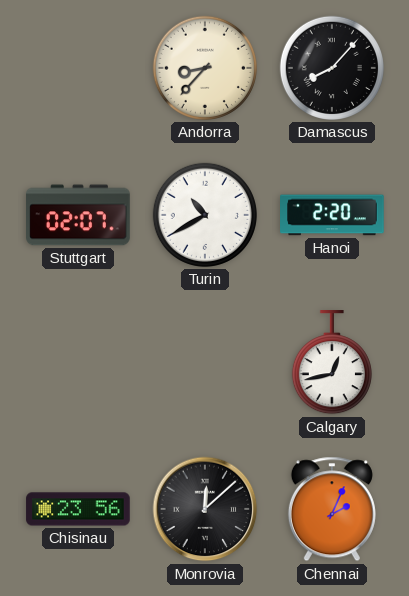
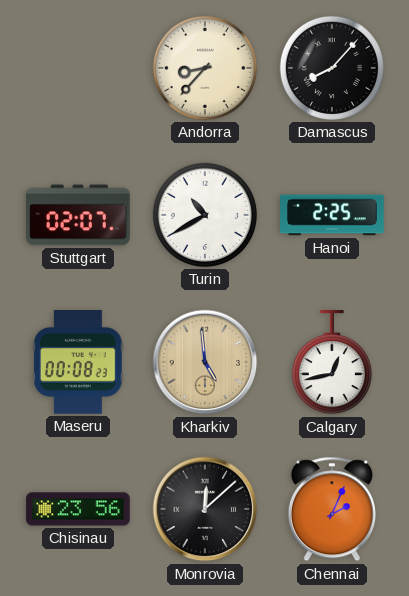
Hanoi: 2:20 -> 2:25
Maseru: none -> 00:08
Kharkiv: none -> 4:59
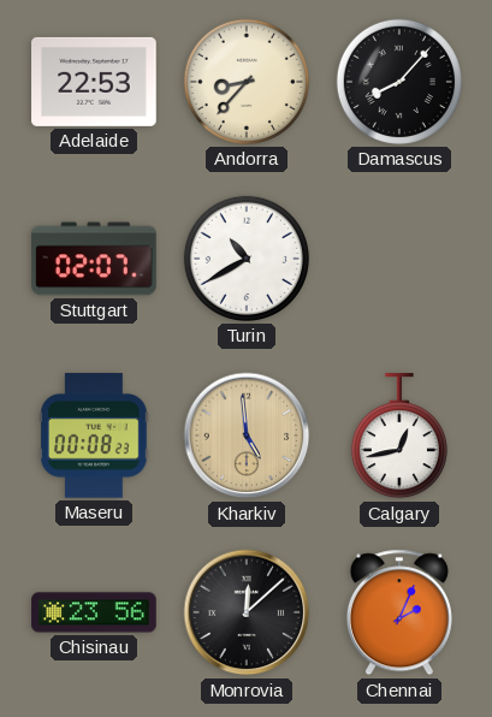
Adelaide: none -> 22:53
Hanoi: 2:25 -> none
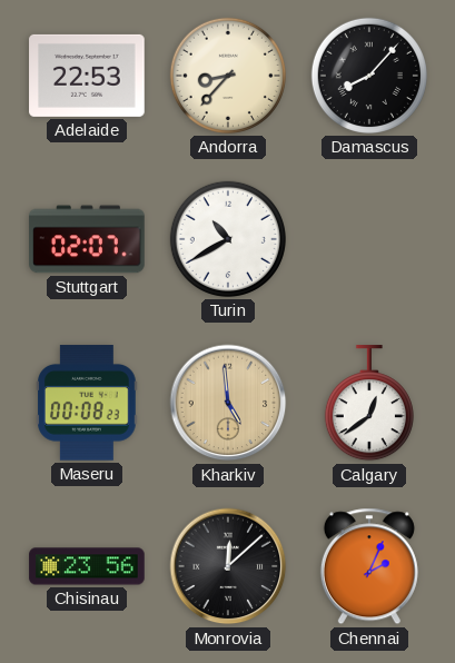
Calgary: 12:43 -> 12:39
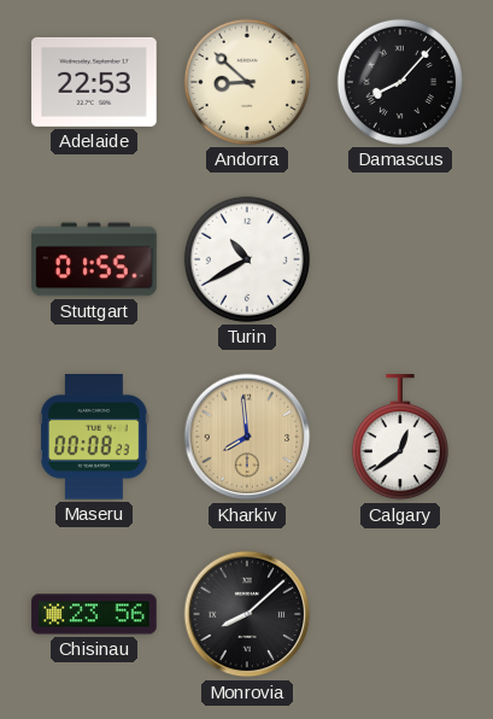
Andorra: 8:37 -> 8:52
Stuttgart: 02:07 -> 01:55
Kharkiv: 4:59 -> 7:59
Monrovia: 12:08 -> 8:08
Chennai: 2:04 -> none
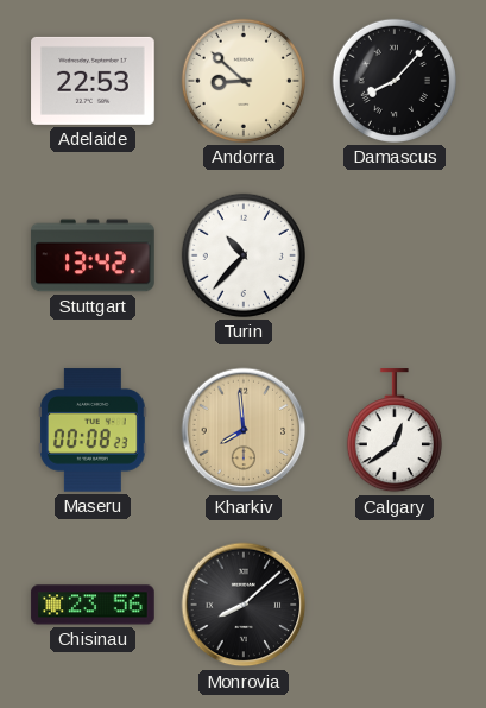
Stuttgart: 01:55 -> 13:42
Turin: 10:40 -> 10:37
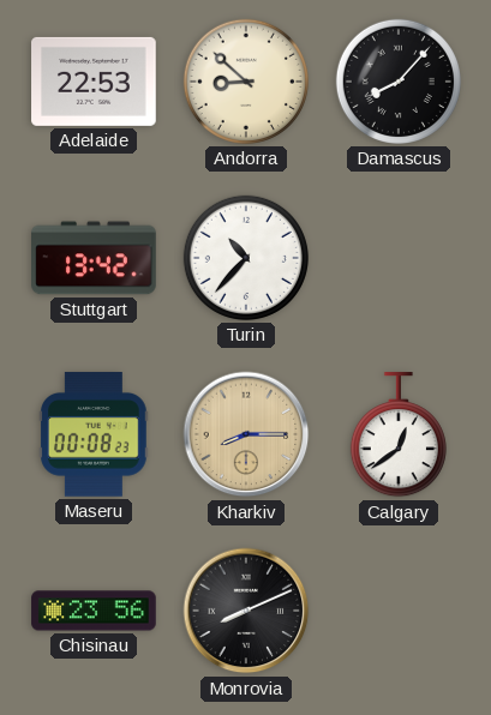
Kharkiv: 7:59 -> 8:15
Monrovia: 8:08 -> 8:11
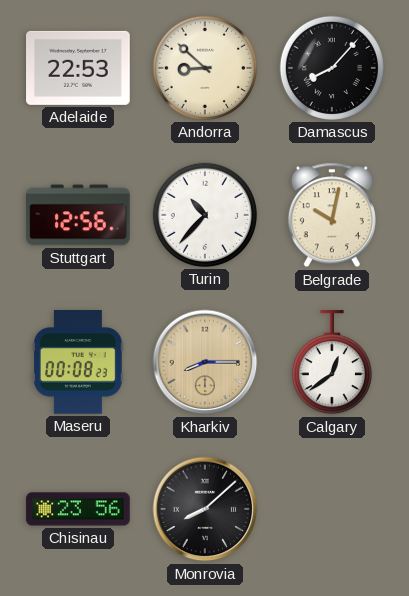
Stuttgart: 13:42 -> 12:56
Belgrade: none -> 10:02
Monrovia: 8:11 -> 8:08
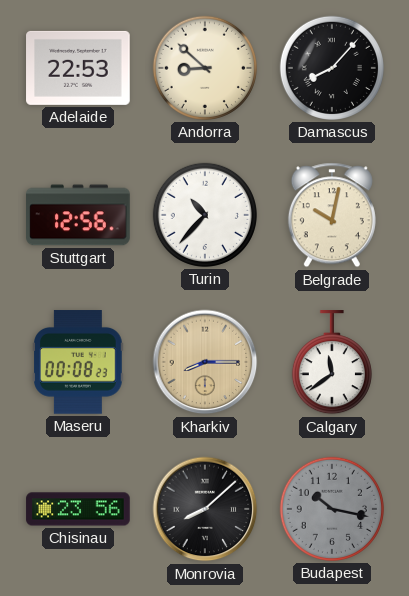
Calgary: 12:39 -> 11:39
Budapest: none -> 10:17
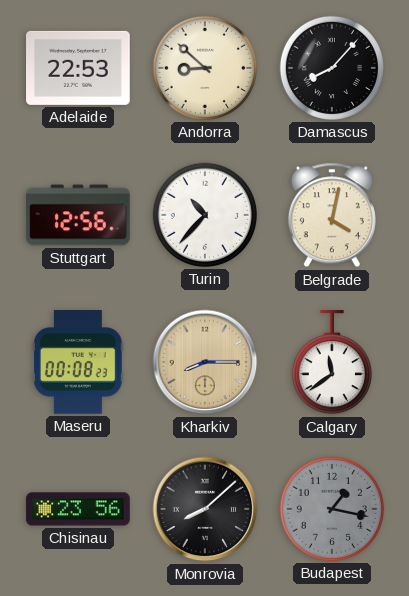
Belgrade: 10:02 -> 4:02
Budapest: 10:17 -> 1:17
